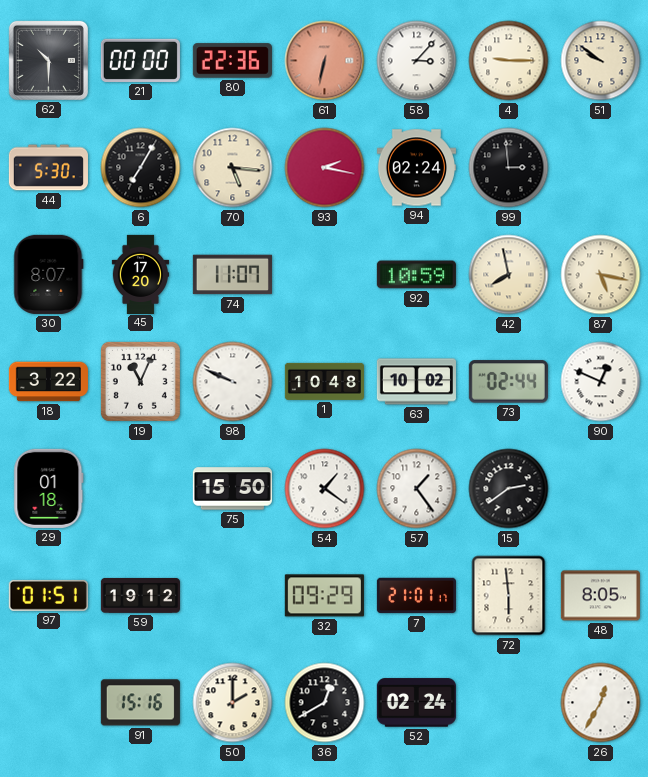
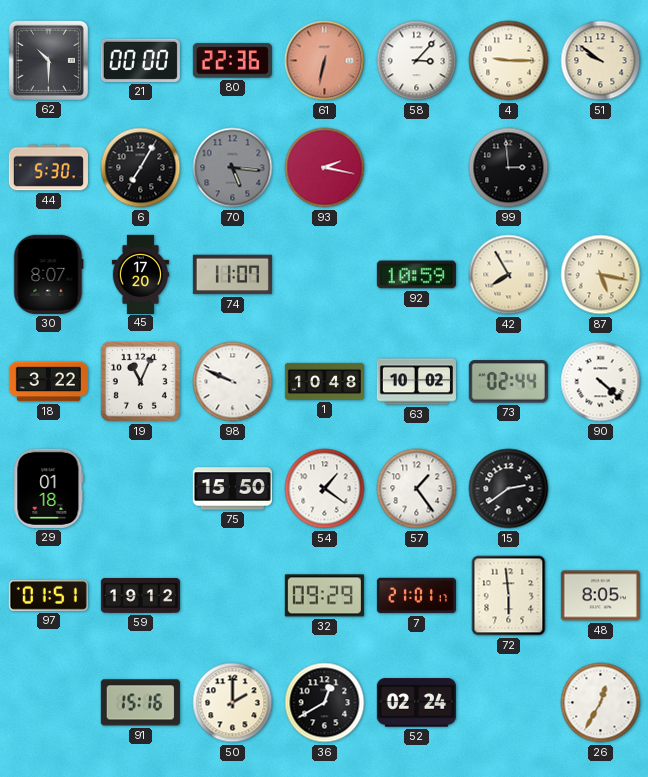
70 dial: cream -> grey
94: 02:24 -> none
42: 7:58 -> 7:55
90: 12:49 -> 4:22
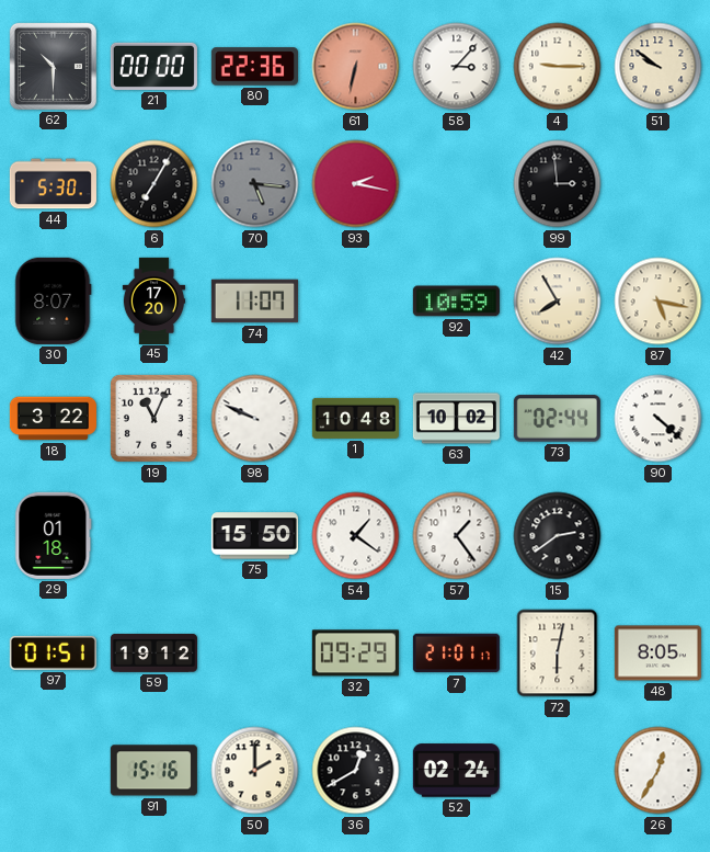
72: 5:59 -> 6:02
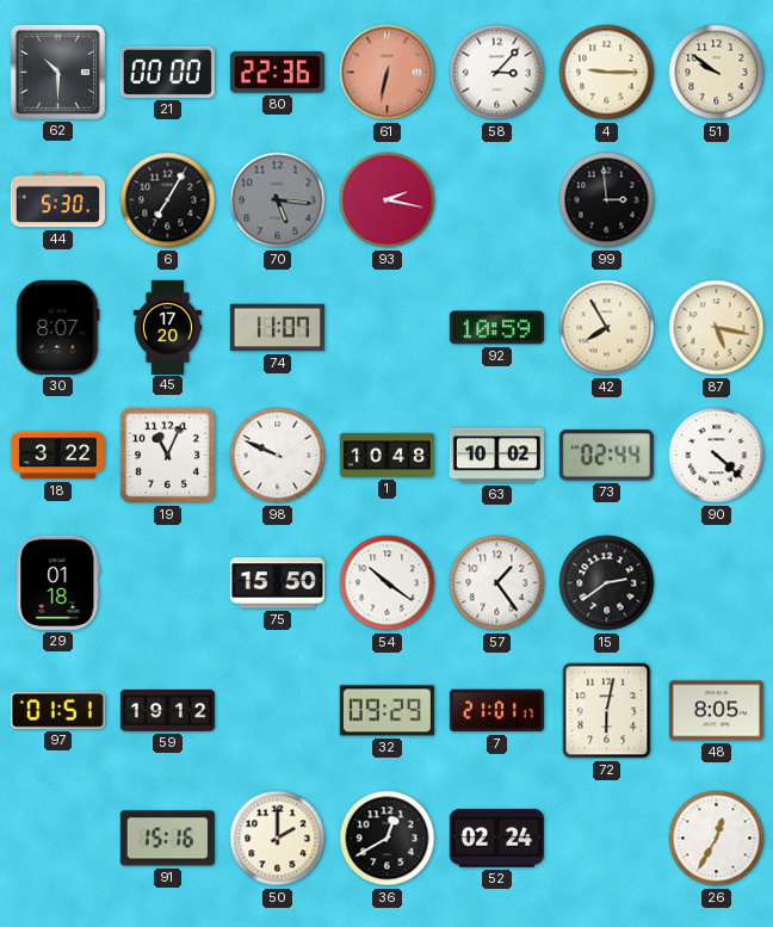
54: 1:21 -> 10:21
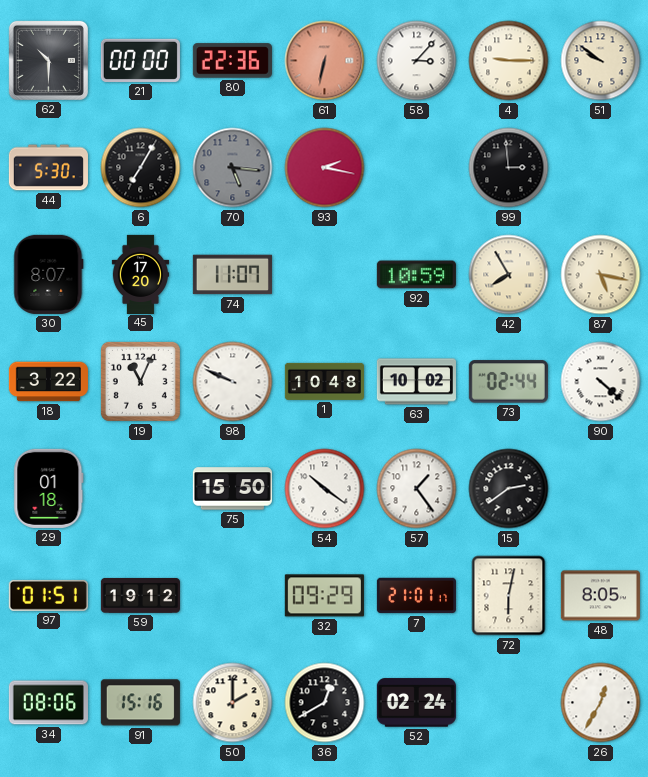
34: none -> 08:06
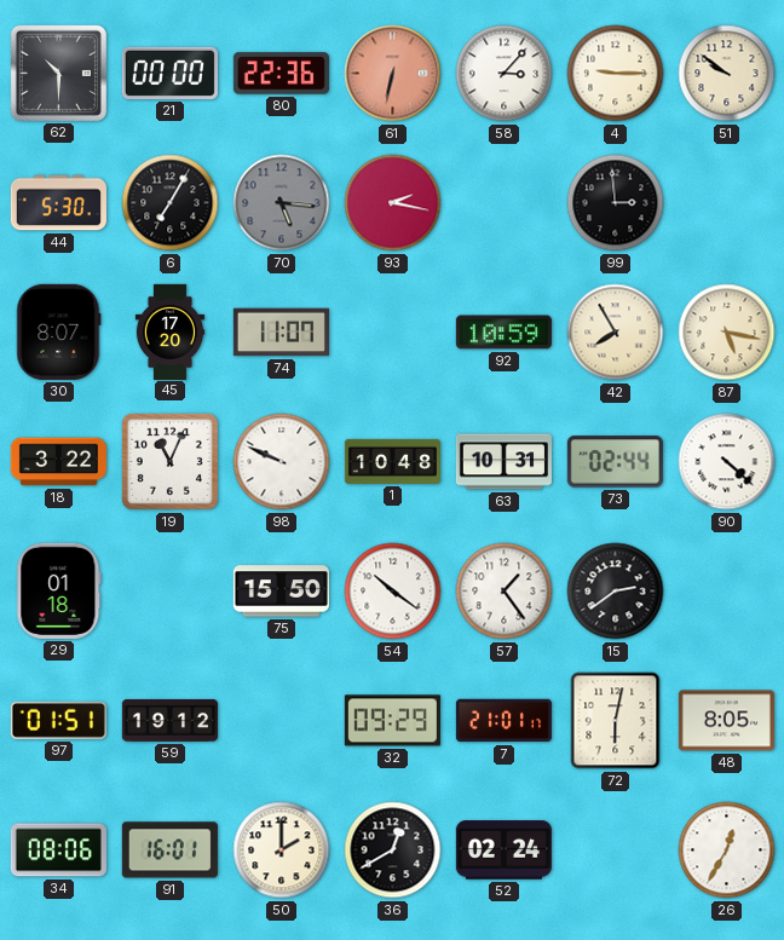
63: 10:02 -> 10:31
91: 15:16 -> 16:01
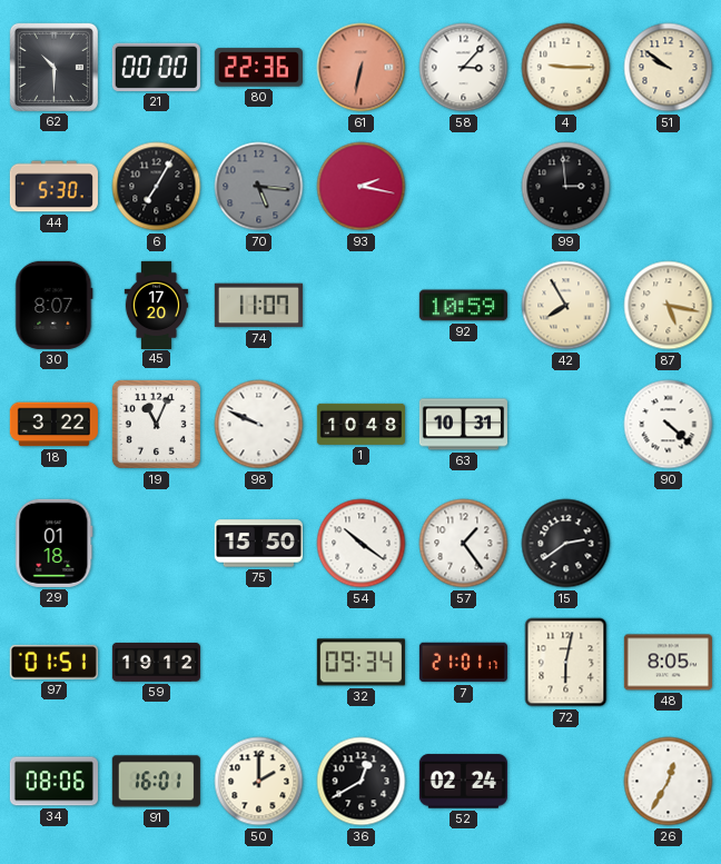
73: 02:44 -> none
32: 09:29 -> 09:34
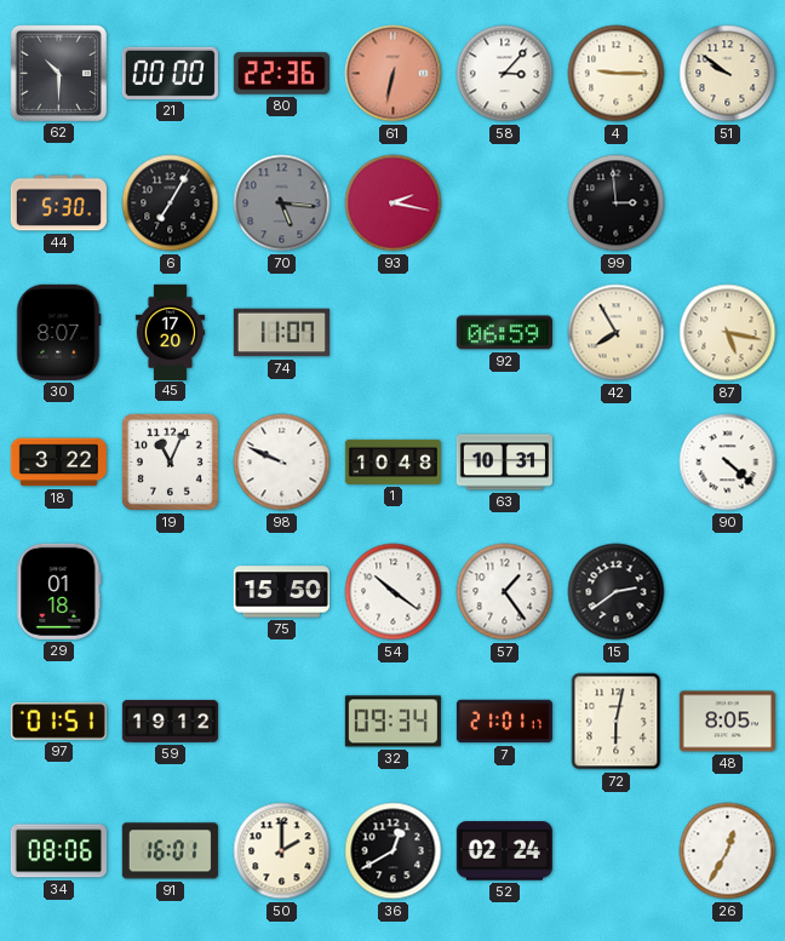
92: 10:59 -> 06:59
